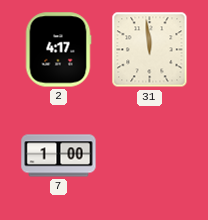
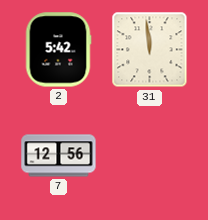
2: 4:17 -> 5:42
7: 1:00 -> 12:56
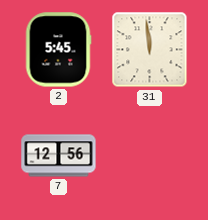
2: 5:42 -> 5:45
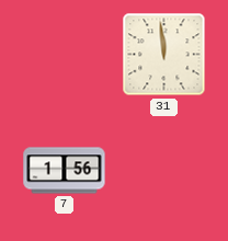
2: 5:45 -> none
7: 12:56 -> 1:56
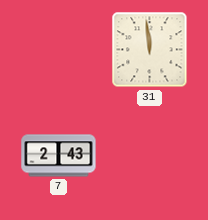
7: 1:56 -> 2:43
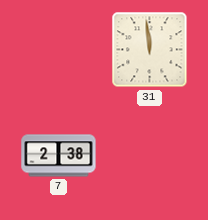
7: 2:43 -> 2:38
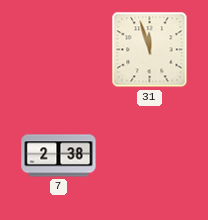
31: 11:59 -> 11:57
